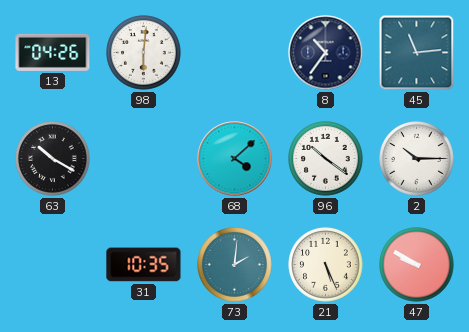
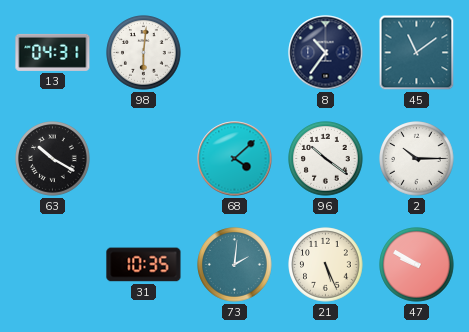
13: 04:26 -> 04:31
45: 11:14 -> 11:09
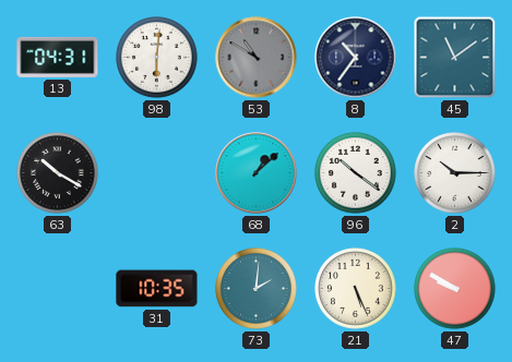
53: none -> 10:50
68: 4:08 -> 1:08
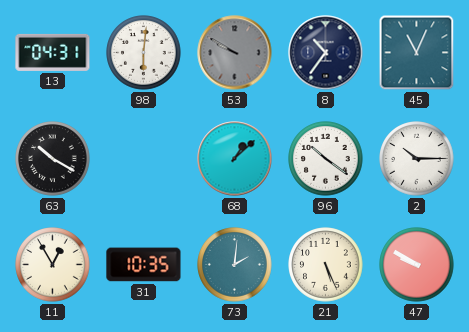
53: 10:50 -> 9:50
45: 11:09 -> 11:04
11: none -> 12:55
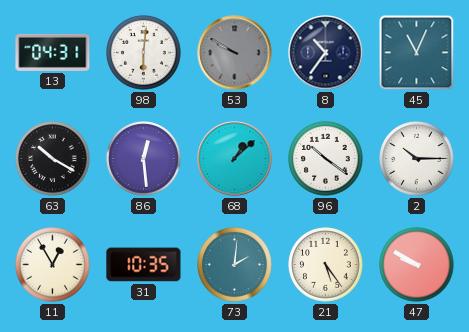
86: none -> 12:29
21: 5:26 -> 5:24
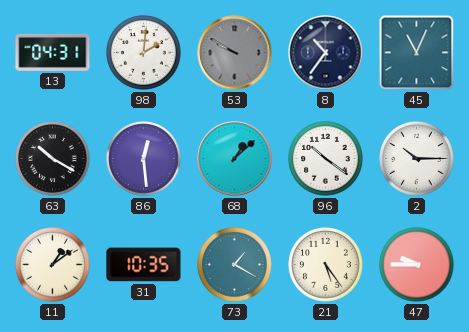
98: 6:01 -> 2:01
11: 12:55 -> 1:09
73: 2:01 -> 1:20
47: 9:50 -> 9:45
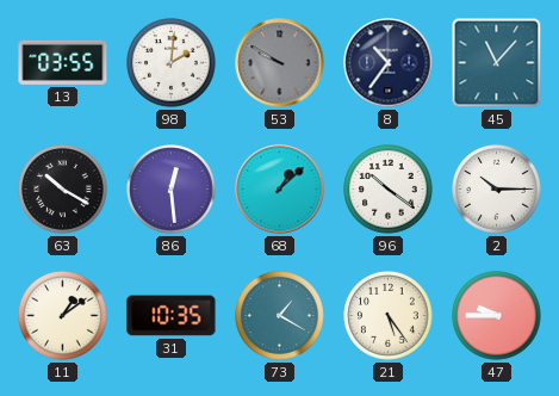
13: 04:31 -> 03:55
45: 11:04 -> 11:07
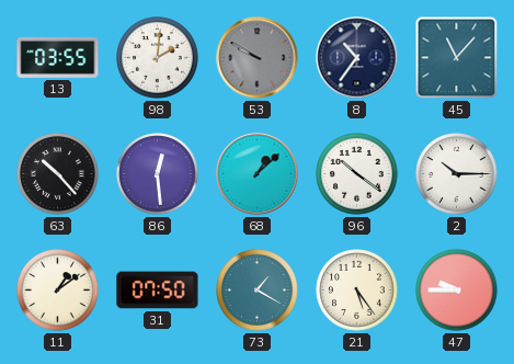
63: 10:20 -> 10:23
31: 10:35 -> 07:50
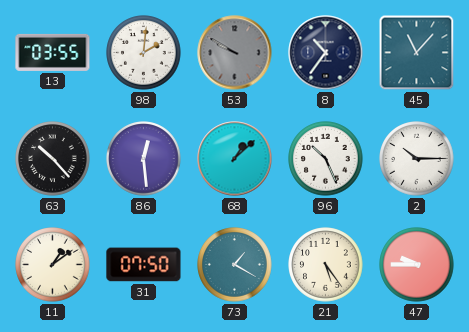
96: 10:21 -> 10:26
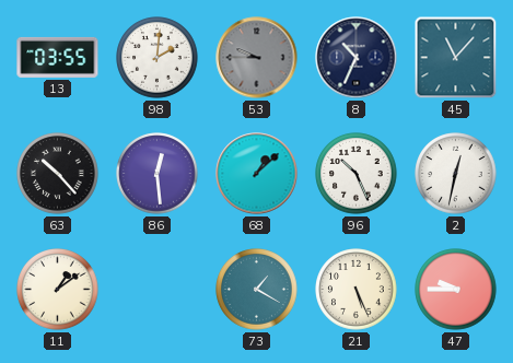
53: 9:50 -> 9:45
8: 10:36 -> 10:34
2: 10:15 -> 12:32
31: 07:50 -> none
21: 5:24 -> 5:26
